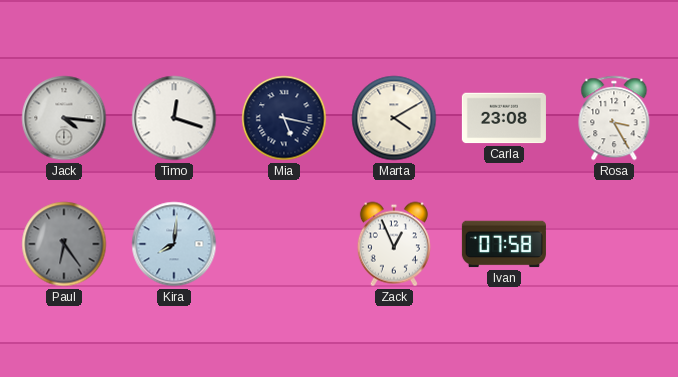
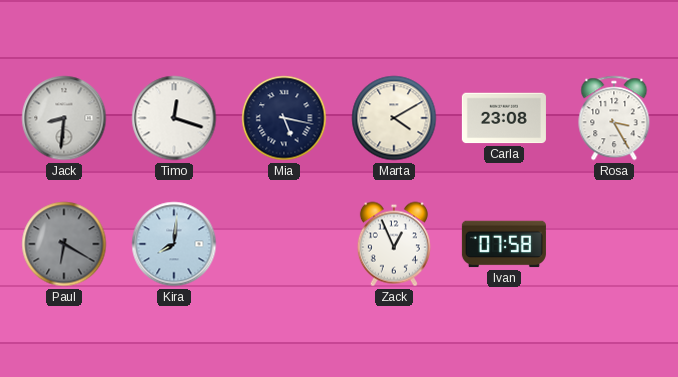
Jack: 4:16 -> 8:31
Paul: 6:24 -> 6:20
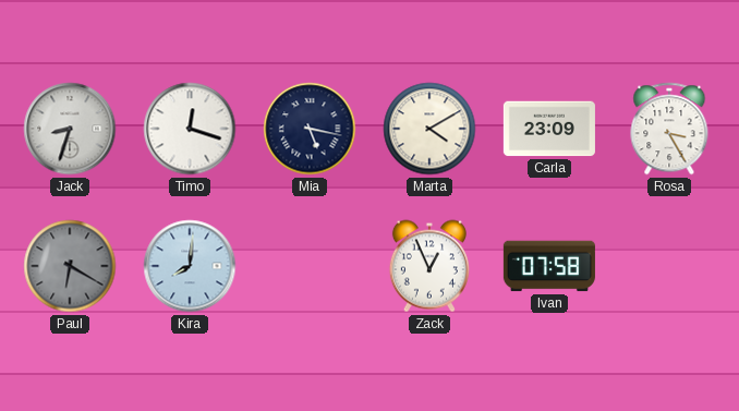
Jack: 8:31 -> 8:33
Carla: 23:08 -> 23:09
